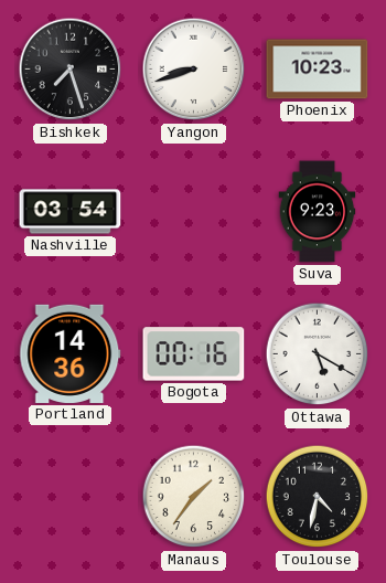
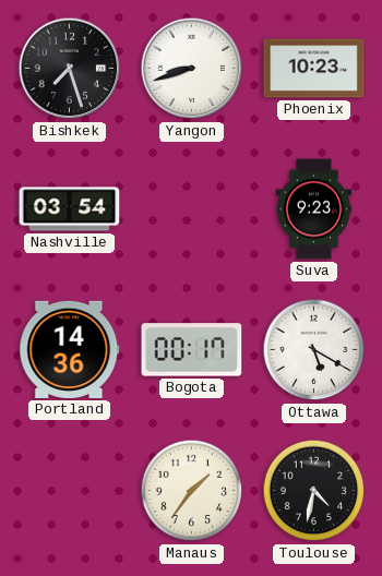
Bogota: 00:16 -> 00:17
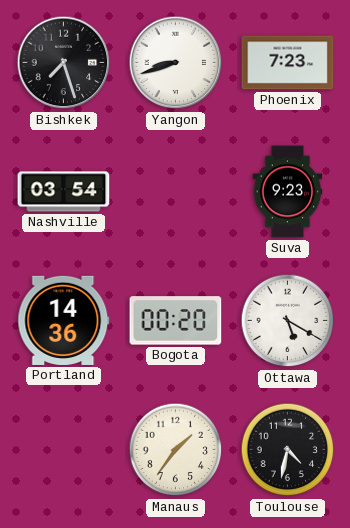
Phoenix: 10:23 -> 7:23
Bogota: 00:17 -> 00:20
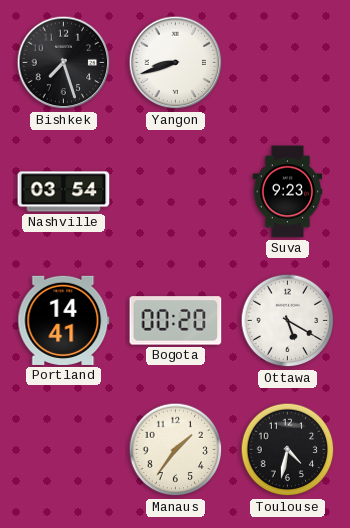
Phoenix: 7:23 -> none
Portland: 14:36 -> 14:41
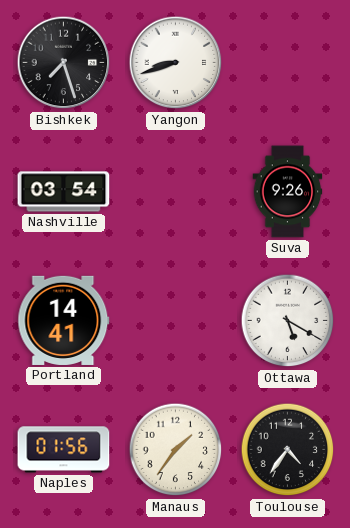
Suva: 9:23 -> 9:26
Bogota: 00:20 -> none
Naples: none -> 01:56
Toulouse: 4:32 -> 4:36
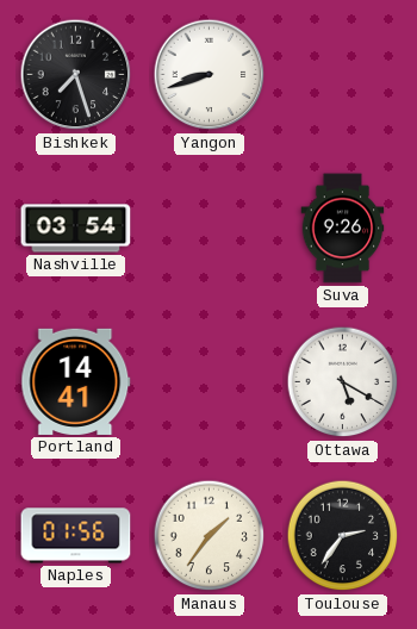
Toulouse: 4:36 -> 2:36
